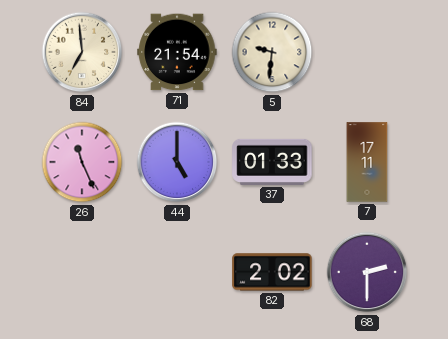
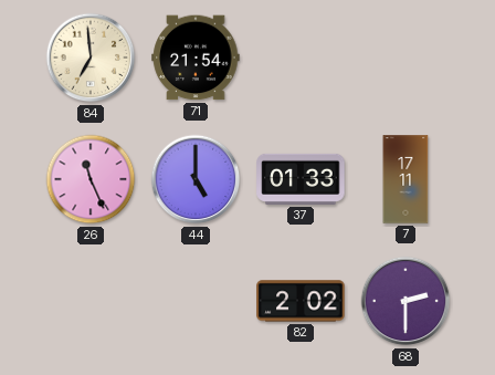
5: 9:31 -> none
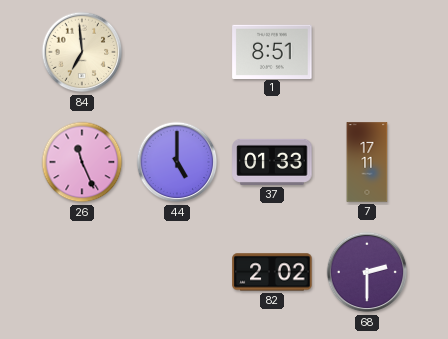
71: 21:54 -> none
1: none -> 8:51
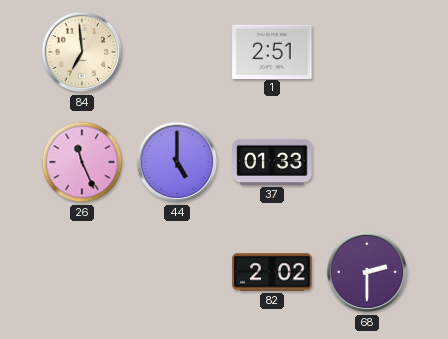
1: 8:51 -> 2:51
7: 17:11 -> none
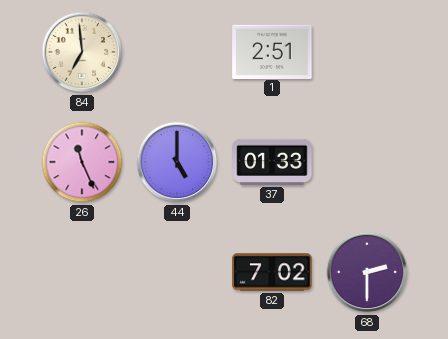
82: 2:02 -> 7:02
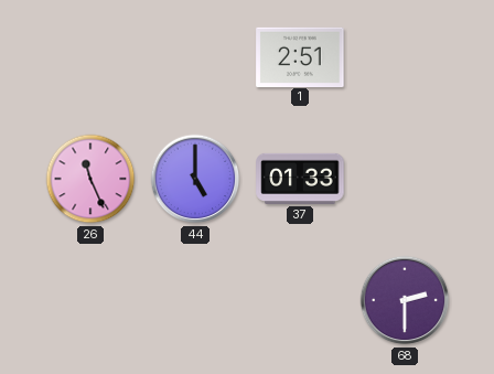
84: 6:59 -> none
82: 7:02 -> none
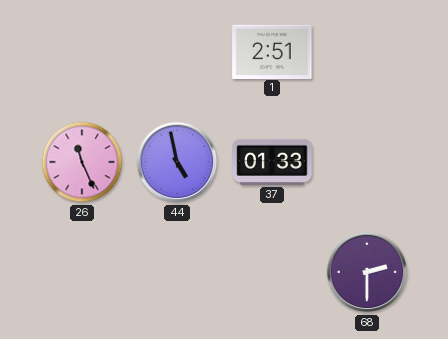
44: 5:00 -> 4:58
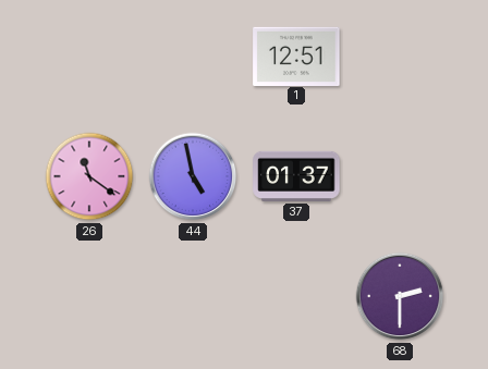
1: 2:51 -> 12:51
26: 11:26 -> 11:21
37: 01:33 -> 01:37
